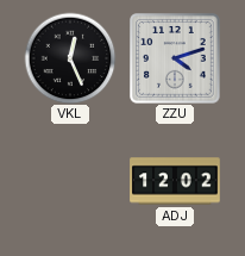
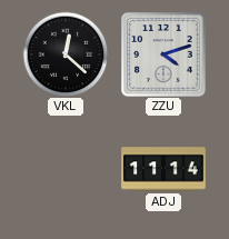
VKL: 12:26 -> 12:22
ADJ: 12:02 -> 11:14
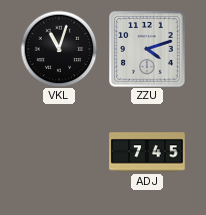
VKL: 12:22 -> 11:03
ADJ: 11:14 -> 7:45
